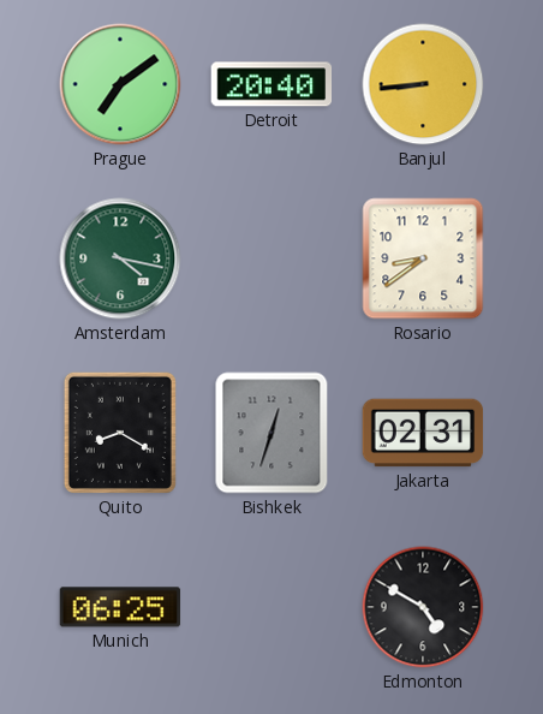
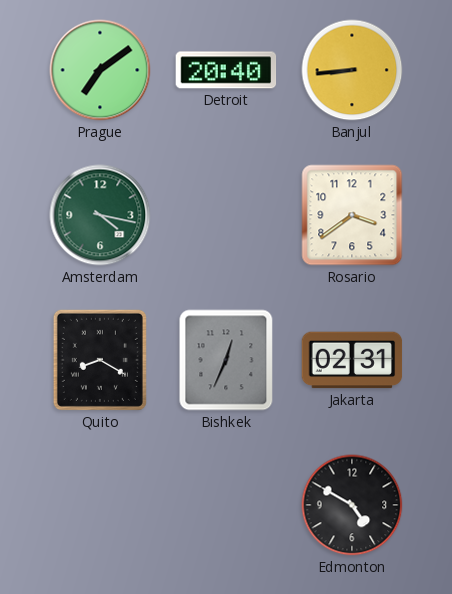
Rosario: 8:39 -> 3:39
Bishkek: 12:33 -> 12:34
Munich: 06:25 -> none
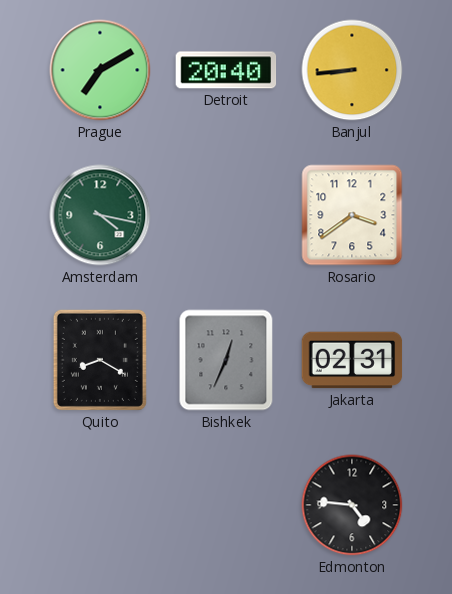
Prague: 7:09 -> 7:10
Edmonton: 4:50 -> 4:46
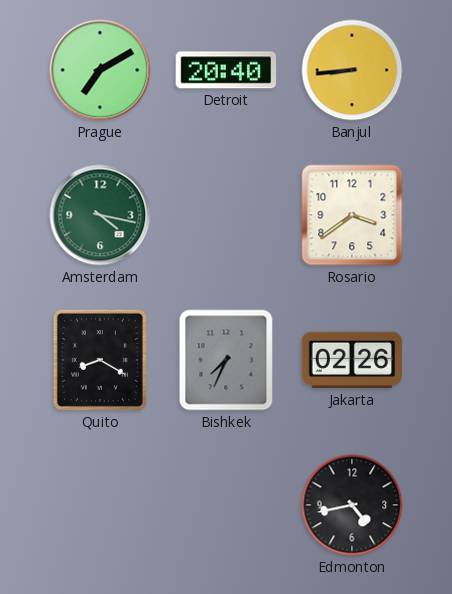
Bishkek: 12:34 -> 7:34
Jakarta: 02:31 -> 02:26
Edmonton: 4:46 -> 4:43
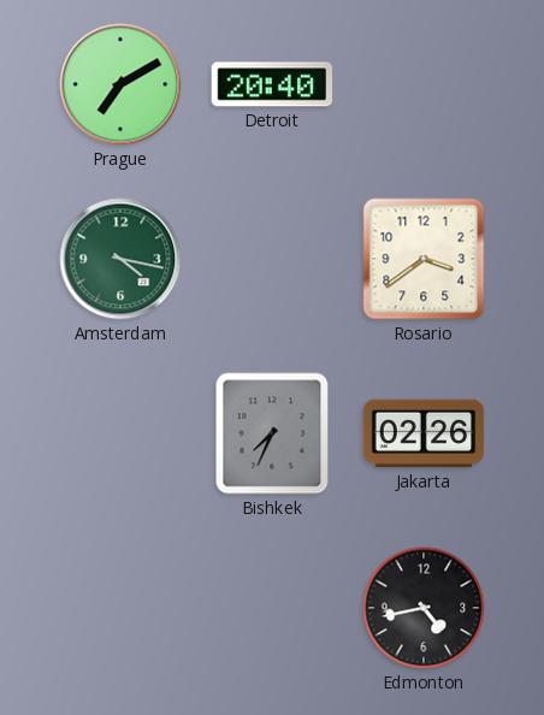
Banjul: 8:44 -> none
Quito: 8:20 -> none
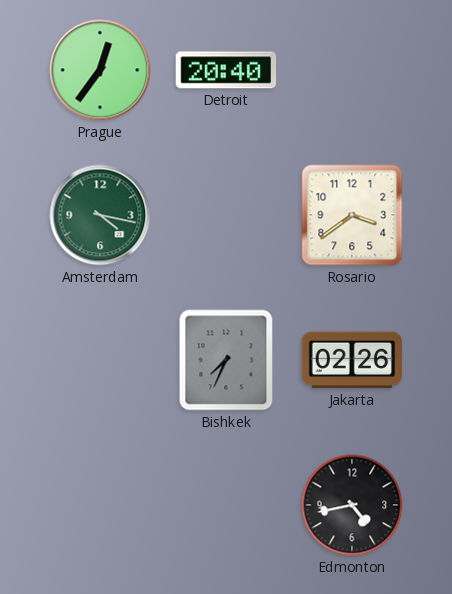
Prague: 7:10 -> 12:36
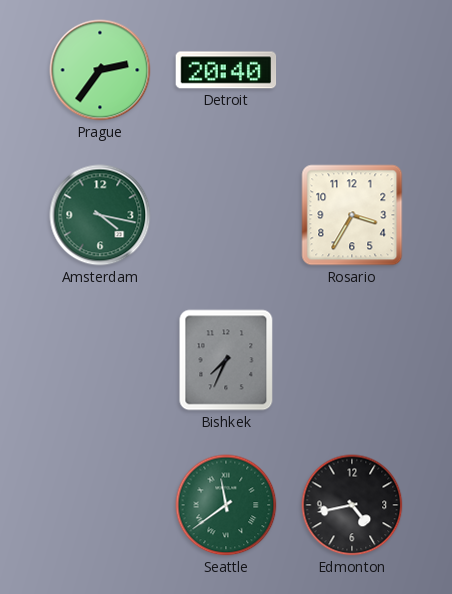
Prague: 12:36 -> 2:36
Rosario: 3:39 -> 3:35
Jakarta: 02:26 -> none
Seattle: none -> 11:39
